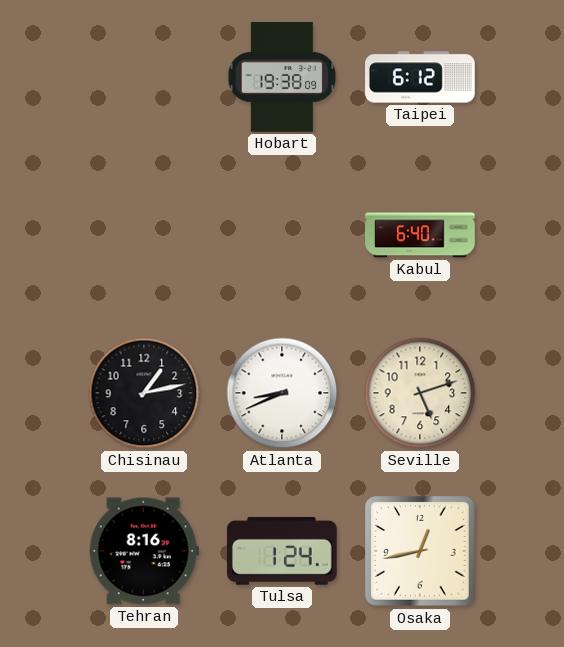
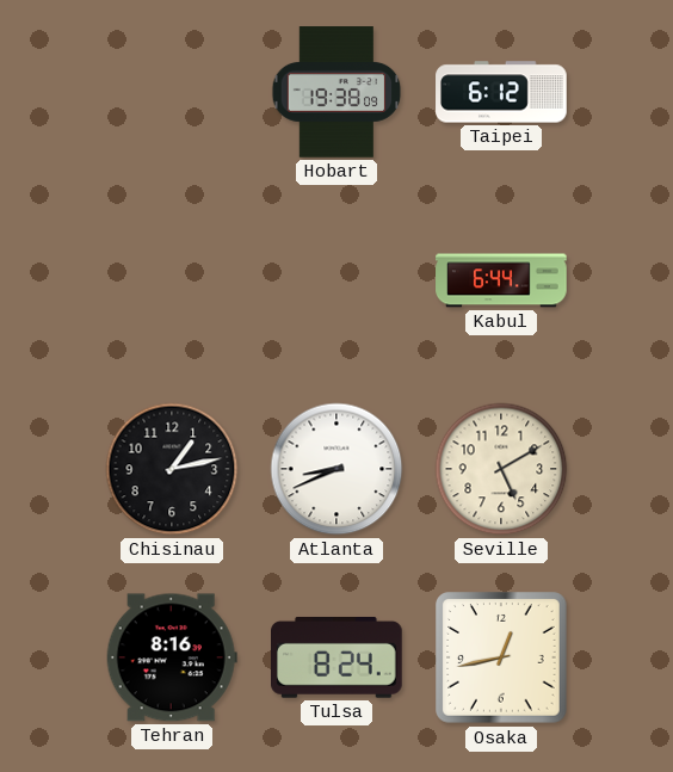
Kabul: 6:40 -> 6:44
Seville: 5:12 -> 5:10
Tulsa: 1:24 -> 8:24
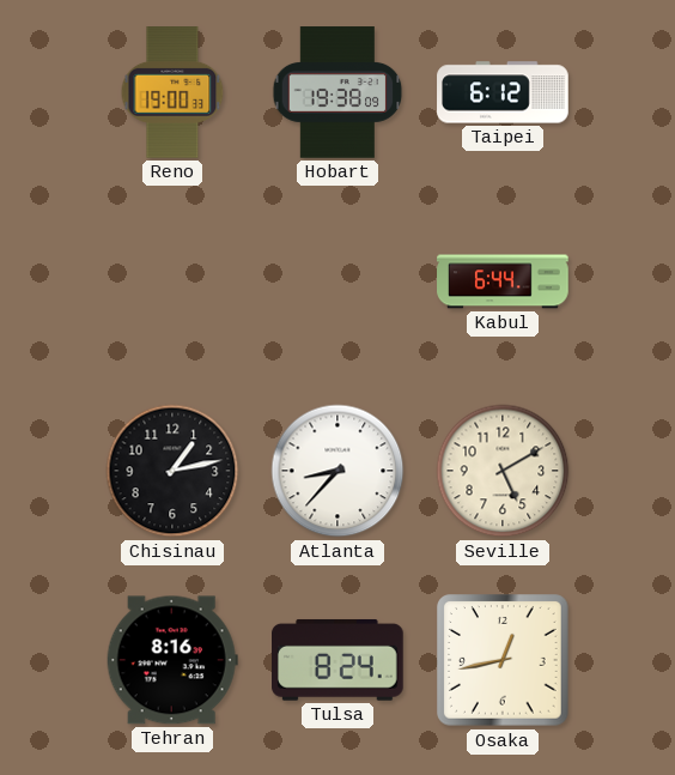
Reno: none -> 19:00
Atlanta: 8:41 -> 8:37
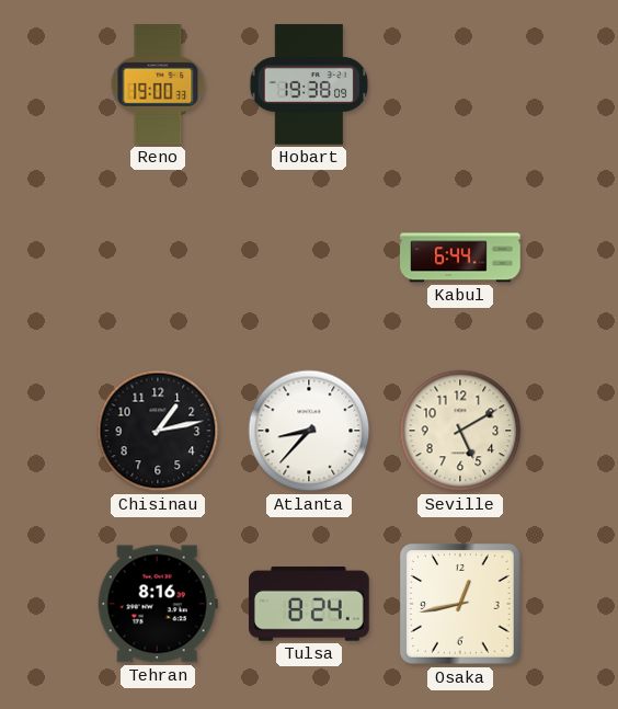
Taipei: 6:12 -> none
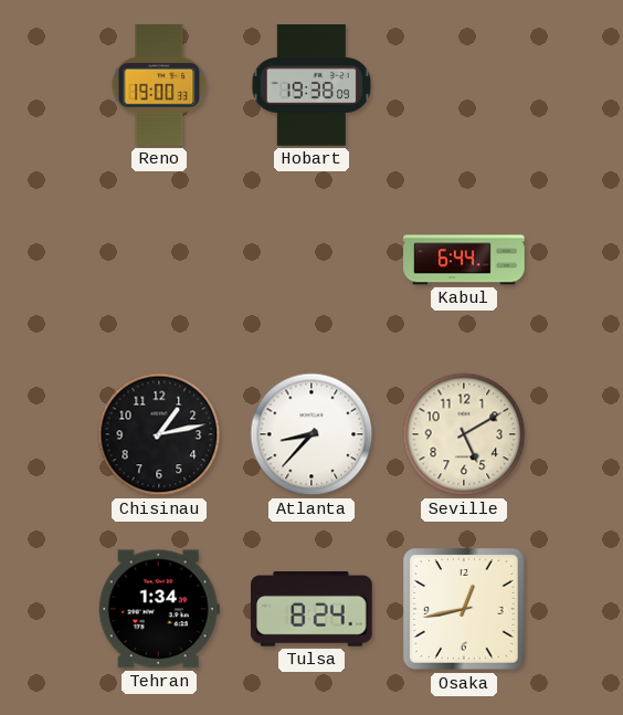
Tehran: 8:16 -> 1:34
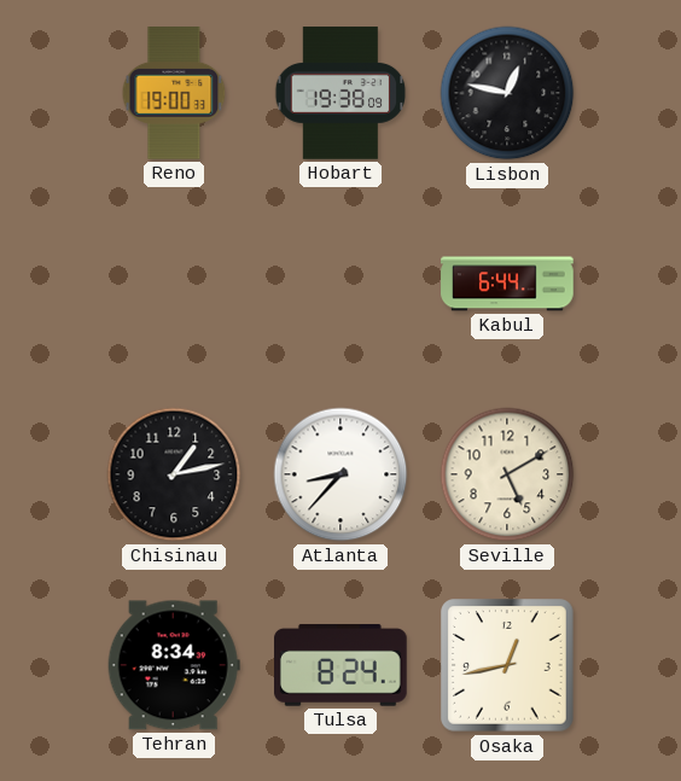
Lisbon: none -> 12:47
Tehran: 1:34 -> 8:34
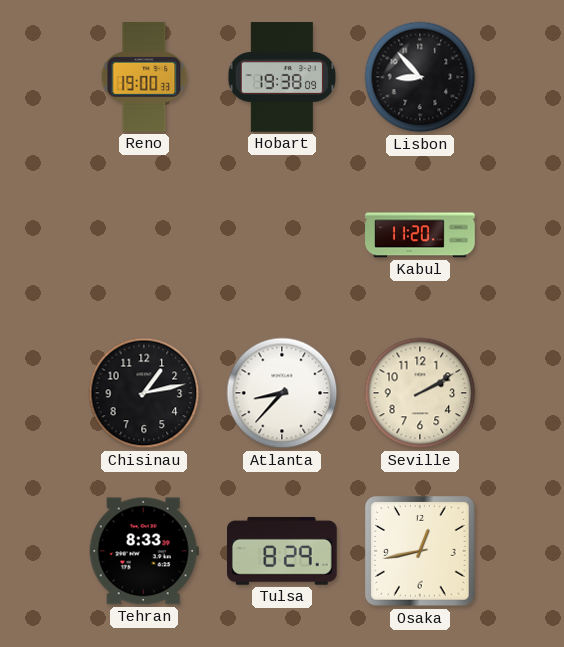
Lisbon: 12:47 -> 8:53
Kabul: 6:44 -> 11:20
Seville: 5:10 -> 2:10
Tehran: 8:34 -> 8:33
Tulsa: 8:24 -> 8:29
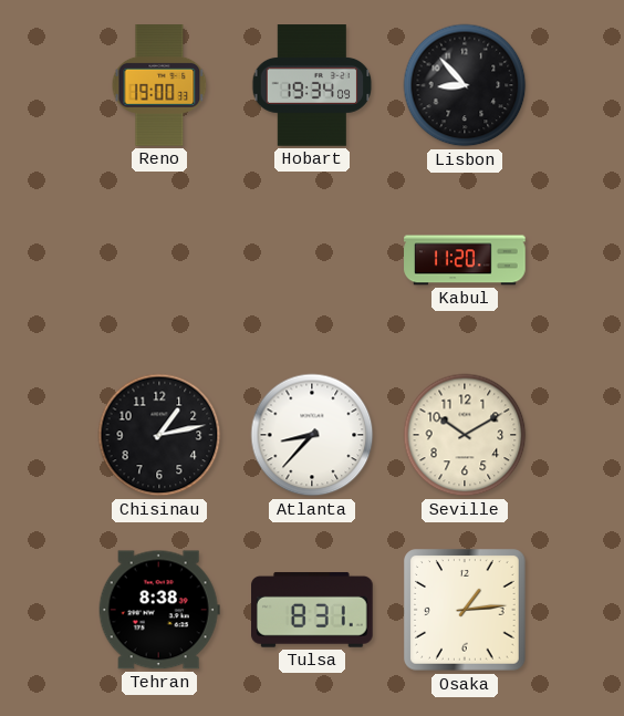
Hobart: 19:38 -> 19:34
Seville: 2:10 -> 10:10
Tehran: 8:33 -> 8:38
Tulsa: 8:29 -> 8:31
Osaka: 12:43 -> 1:14
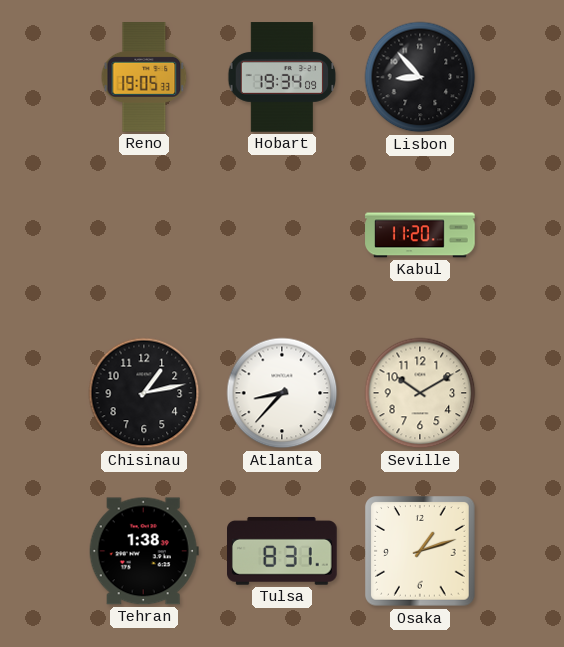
Reno: 19:00 -> 19:05
Tehran: 8:38 -> 1:38
Osaka: 1:14 -> 1:12
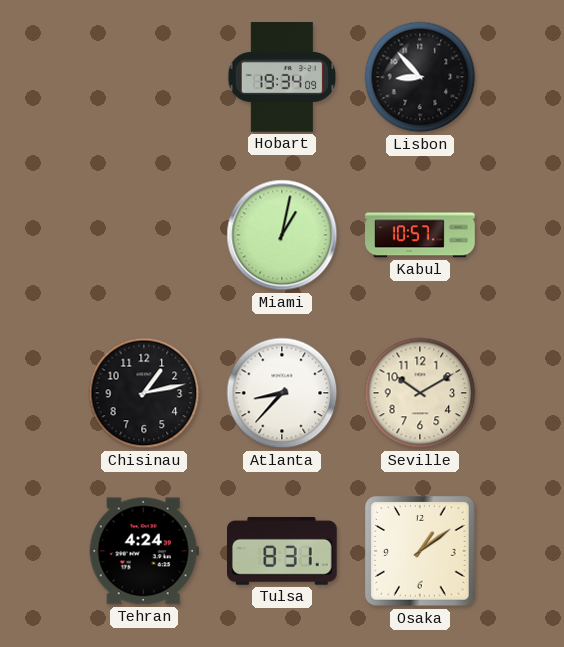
Reno: 19:05 -> none
Miami: none -> 1:02
Kabul: 11:20 -> 10:57
Tehran: 1:38 -> 4:24
Osaka: 1:12 -> 1:09
